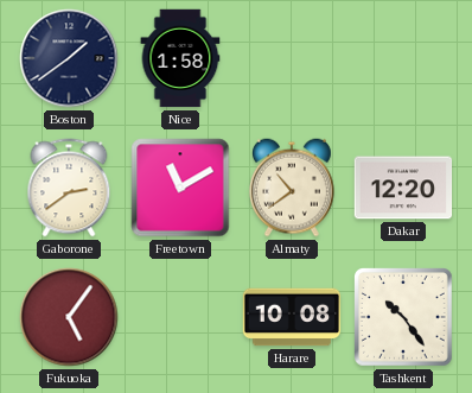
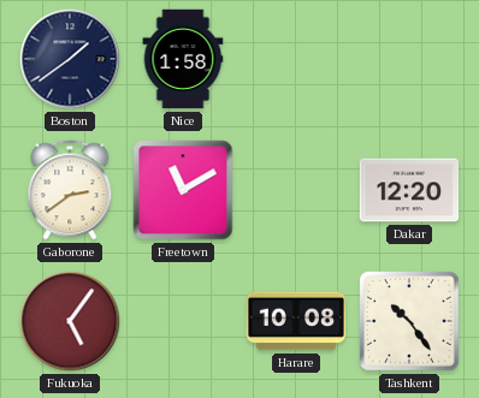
Almaty: 10:39 -> none
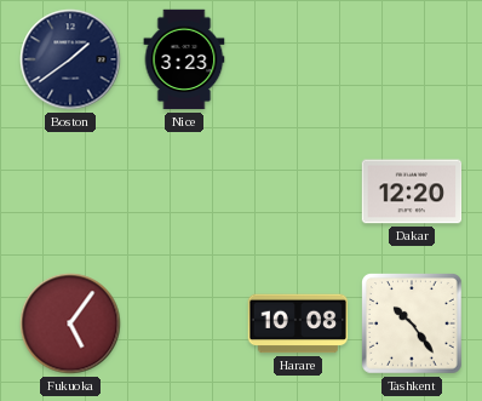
Nice: 1:58 -> 3:23
Gaborone: 2:39 -> none
Freetown: 11:10 -> none
